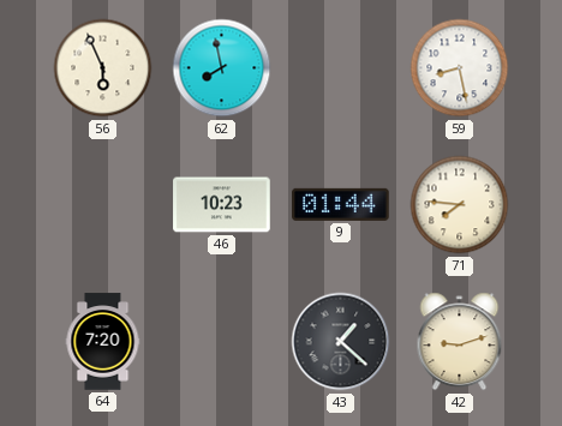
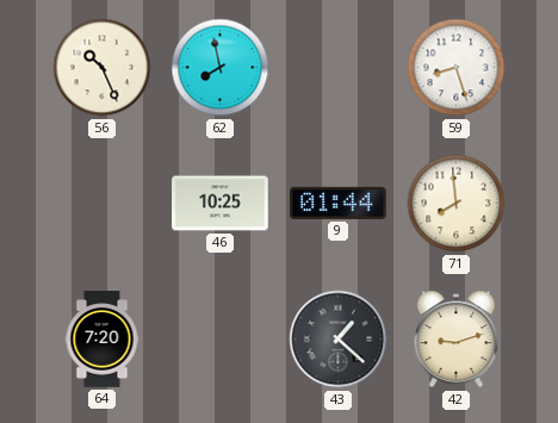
56: 5:56 -> 10:26
59: 8:28 -> 8:27
46: 10:23 -> 10:25
71: 7:46 -> 7:59
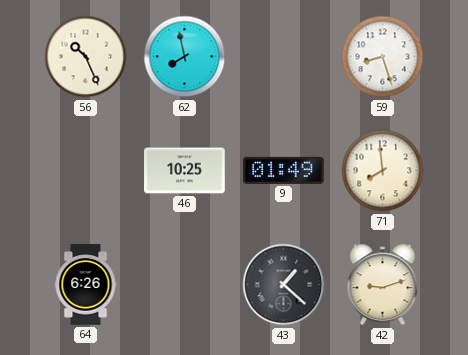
9: 01:44 -> 01:49
64: 7:20 -> 6:26
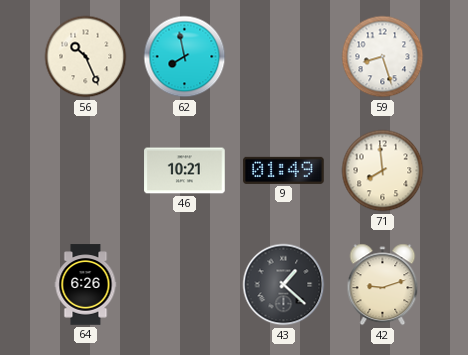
46: 10:25 -> 10:21
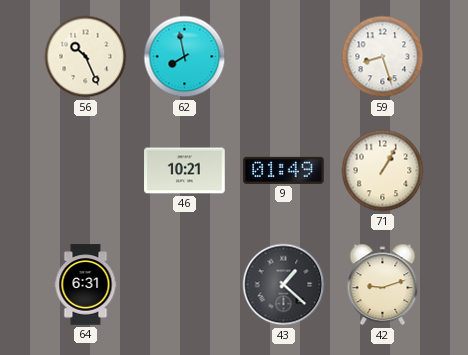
71: 7:59 -> 1:05
64: 6:26 -> 6:31
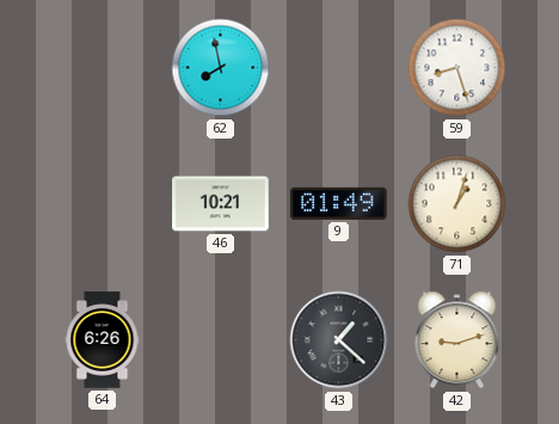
56: 10:26 -> none
71: 1:05 -> 1:03
64: 6:31 -> 6:26
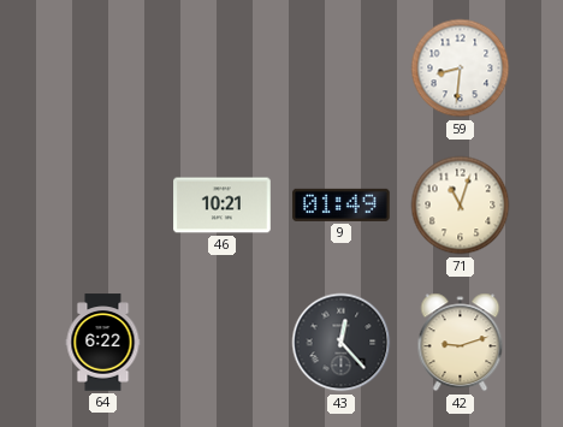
62: 7:58 -> none
59: 8:27 -> 8:31
71: 1:03 -> 11:03
64: 6:26 -> 6:22
43: 1:22 -> 12:23
